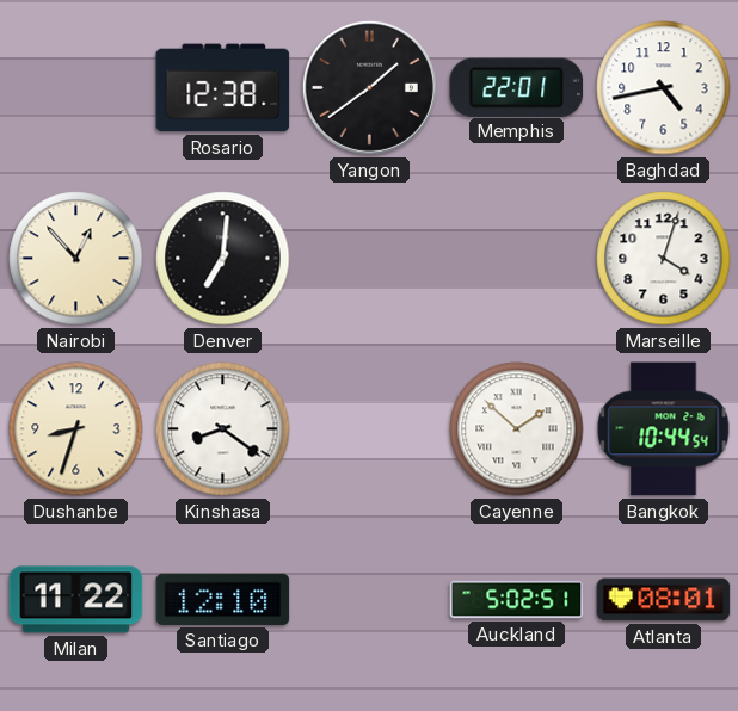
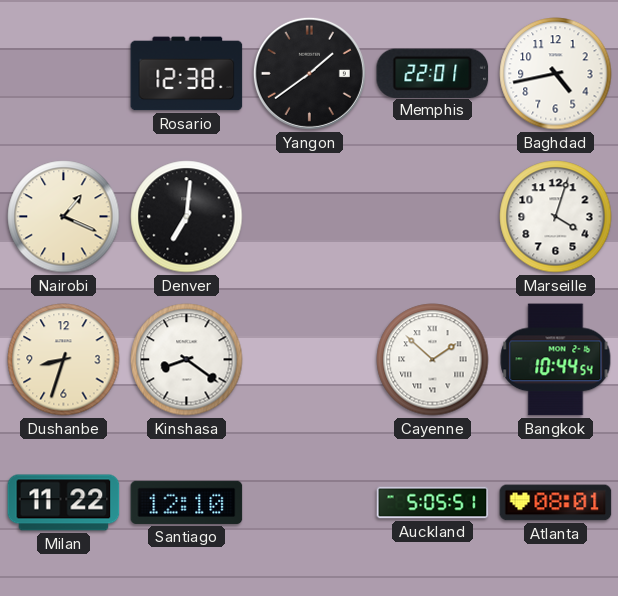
Nairobi: 12:53 -> 1:19
Auckland: 5:02 -> 5:05
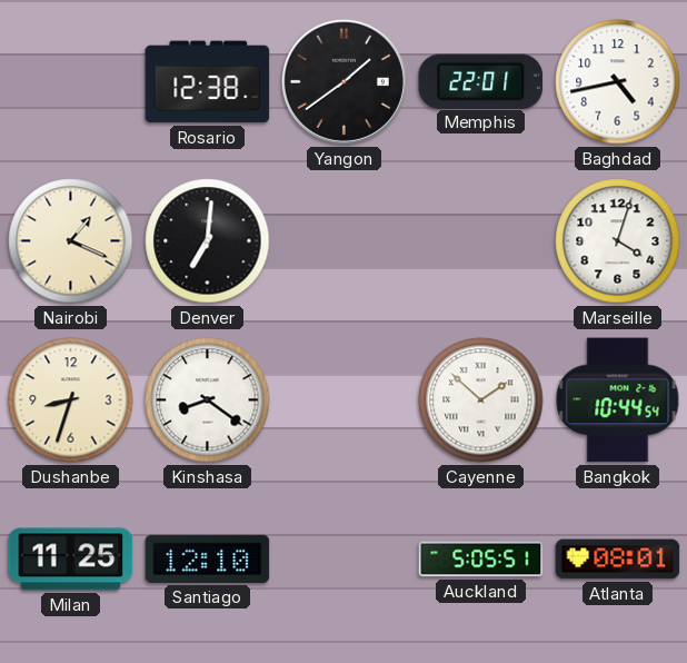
Milan: 11:22 -> 11:25
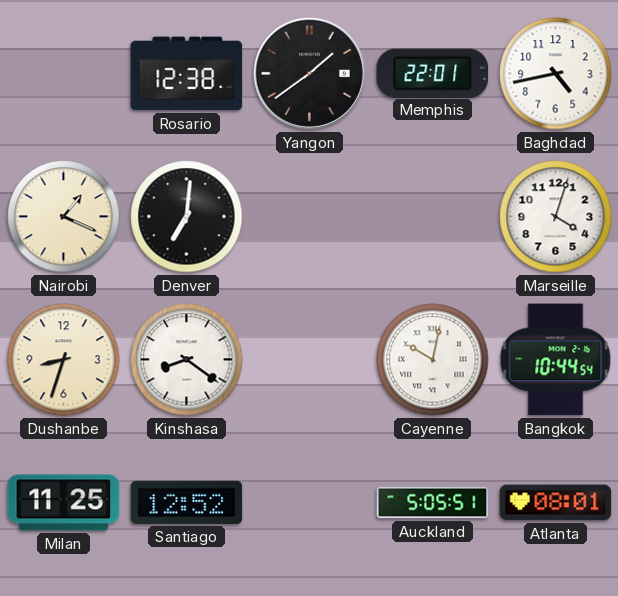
Cayenne: 1:52 -> 10:02
Santiago: 12:10 -> 12:52
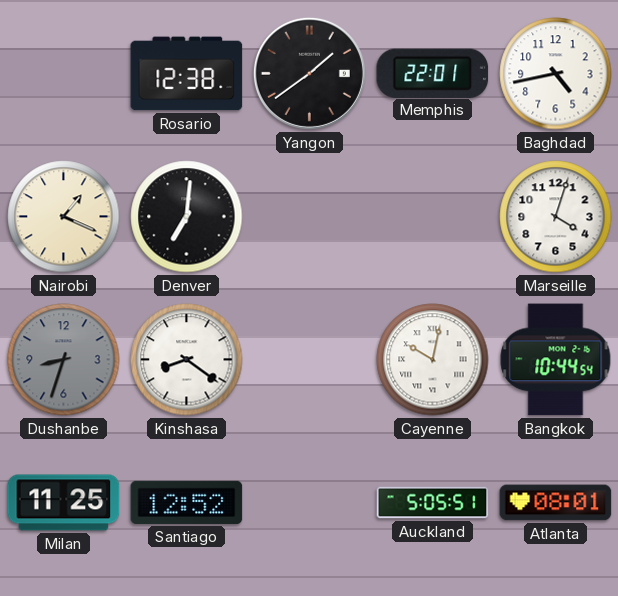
Dushanbe dial: cream -> grey
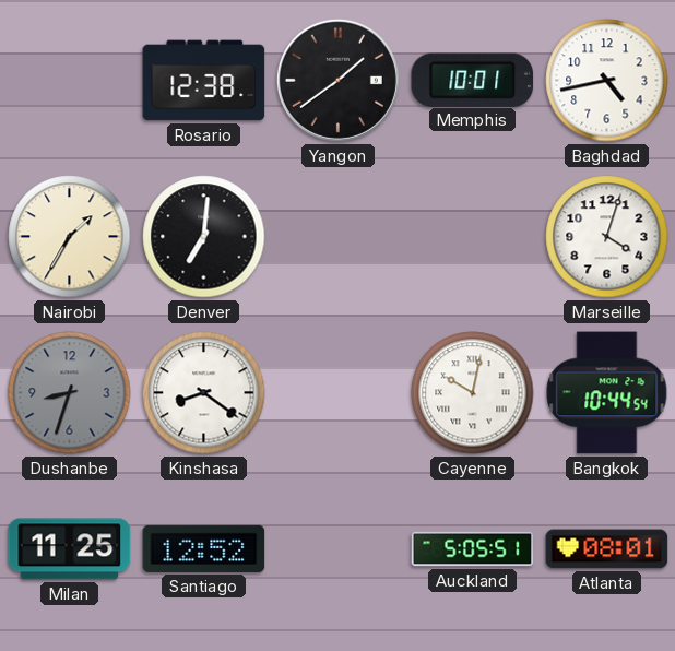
Memphis: 22:01 -> 10:01
Nairobi: 1:19 -> 1:35
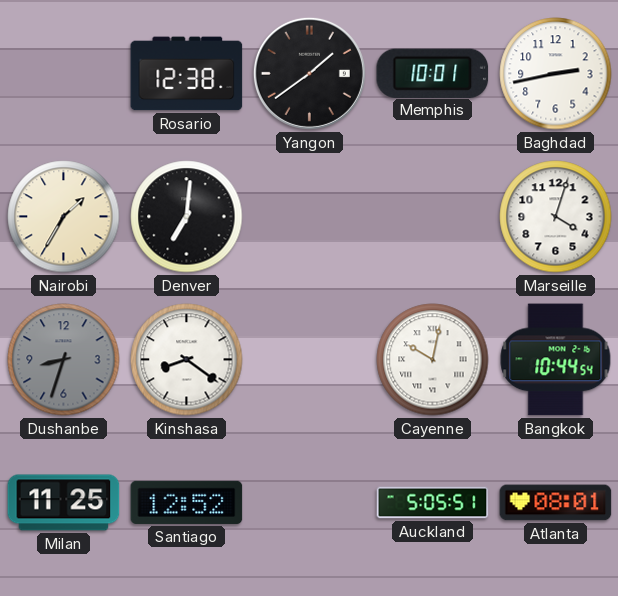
Baghdad: 4:43 -> 2:43
